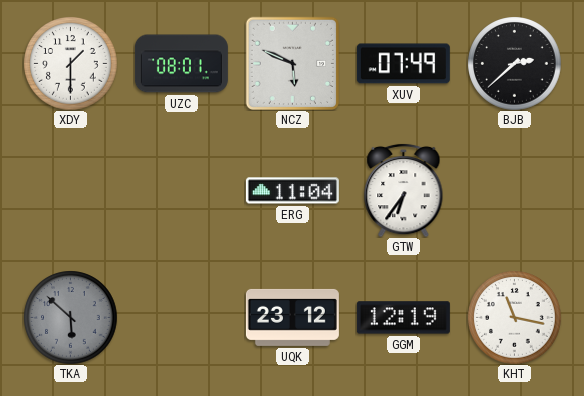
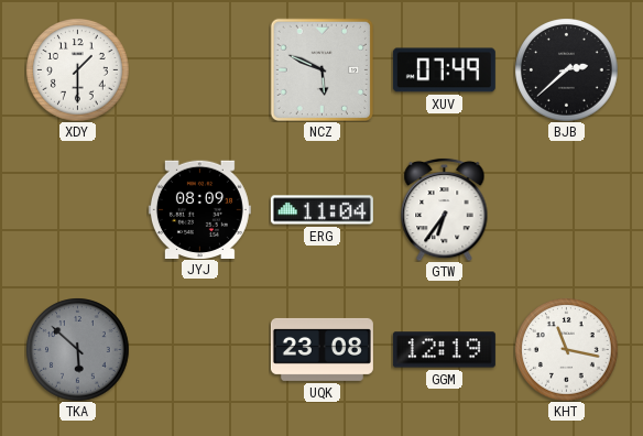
UZC: 08:01 -> none
JYJ: none -> 08:09
UQK: 23:12 -> 23:08
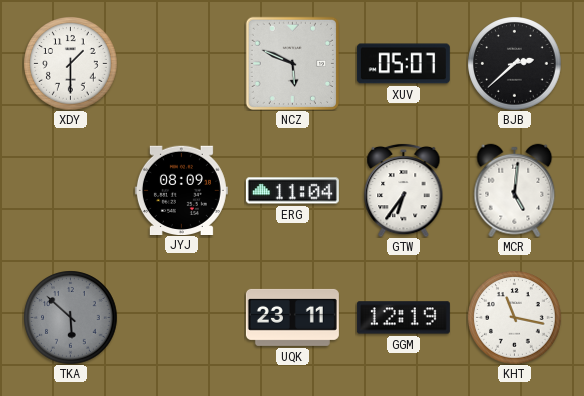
XUV: 07:49 -> 05:07
MCR: none -> 5:01
UQK: 23:08 -> 23:11
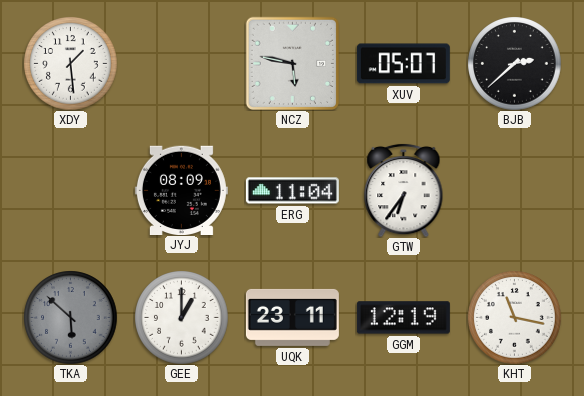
XDY: 1:30 -> 1:29
NCZ: 5:49 -> 5:47
MCR: 5:01 -> none
GEE: none -> 1:00
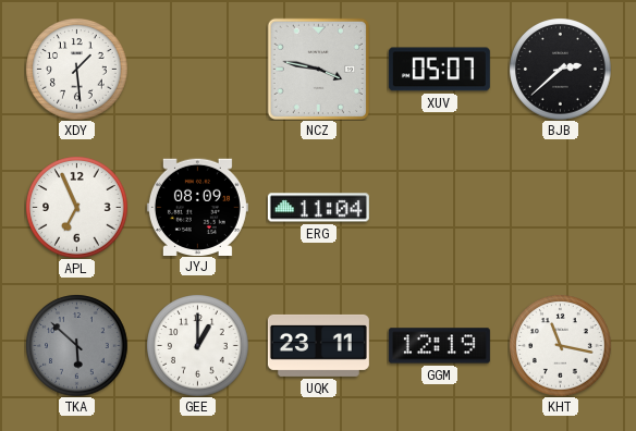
NCZ: 5:47 -> 3:47
APL: none -> 6:56
GTW: 6:36 -> none
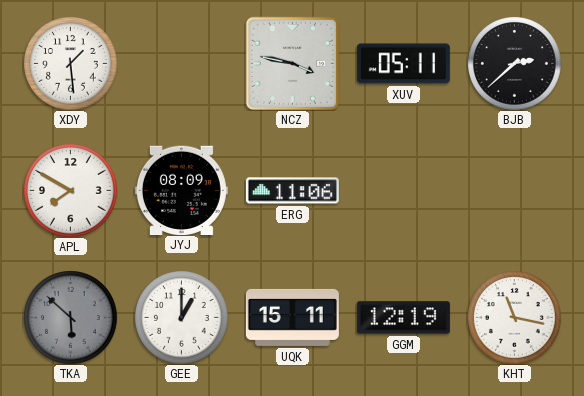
XUV: 05:07 -> 05:11
APL: 6:56 -> 7:50
ERG: 11:04 -> 11:06
UQK: 23:11 -> 15:11
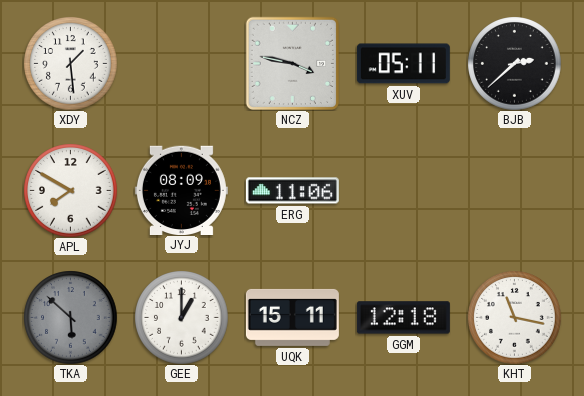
GGM: 12:19 -> 12:18
